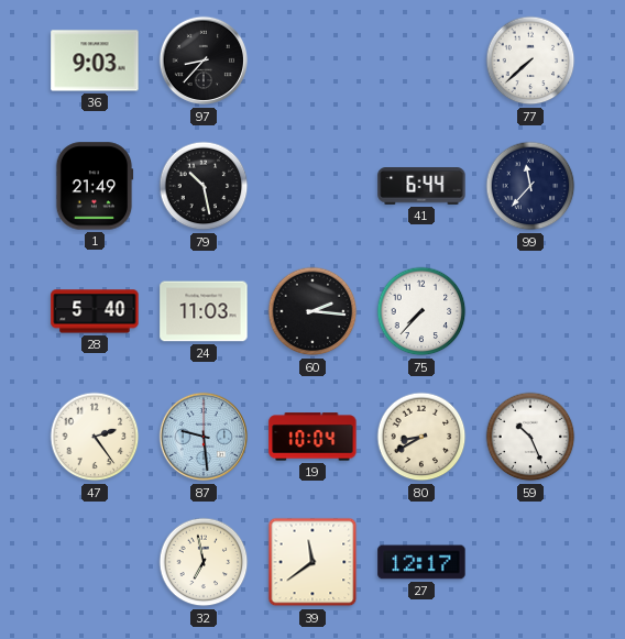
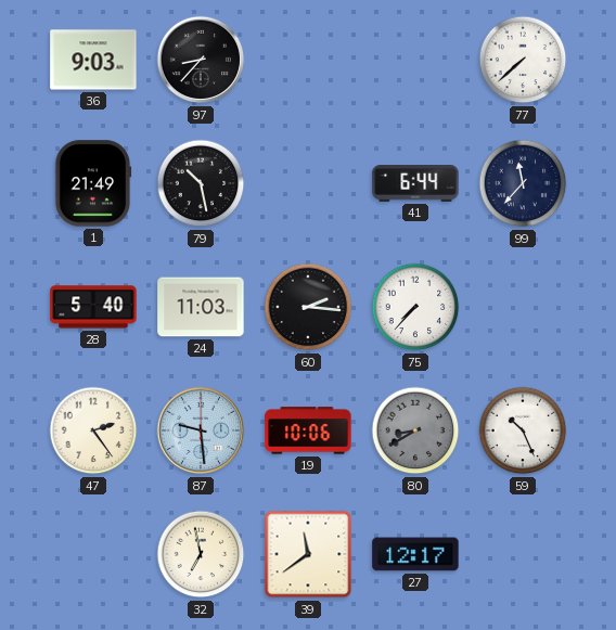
19: 10:04 -> 10:06
80 dial: cream -> grey
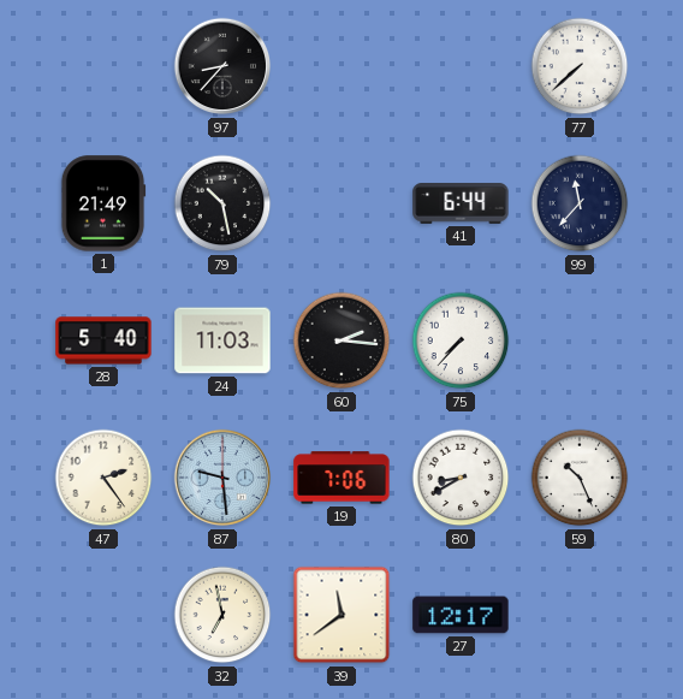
36: 9:03 -> none
19: 10:06 -> 7:06
80 dial: grey -> white
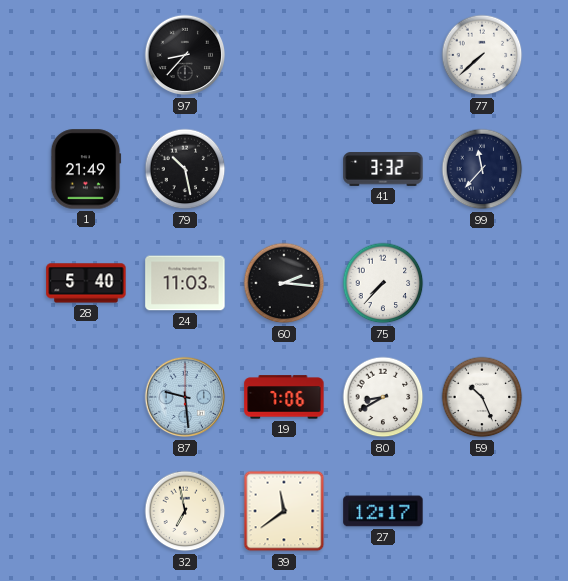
41: 6:44 -> 3:32
47: 2:24 -> none
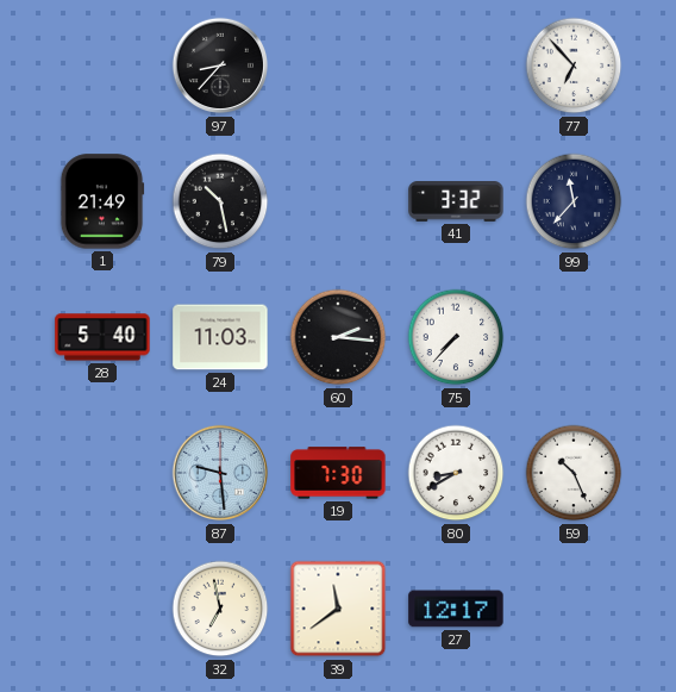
77: 7:38 -> 6:53
19: 7:06 -> 7:30
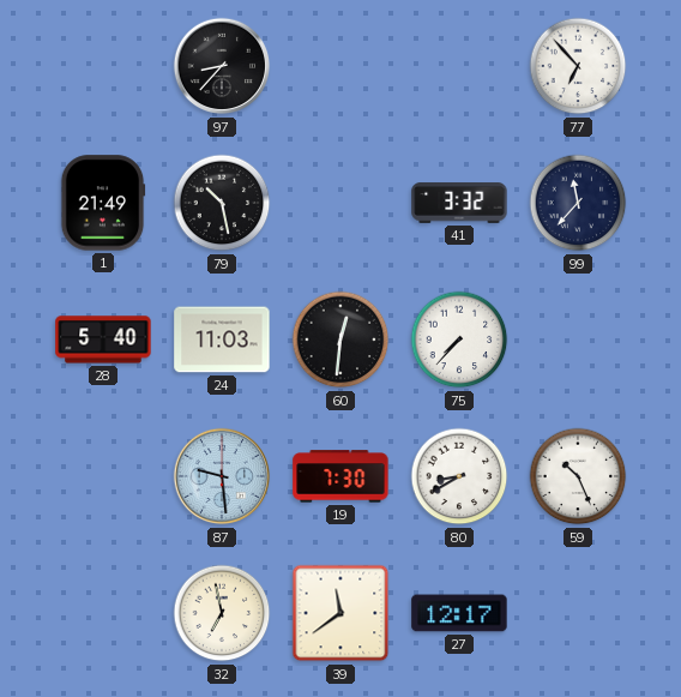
60: 2:16 -> 12:31
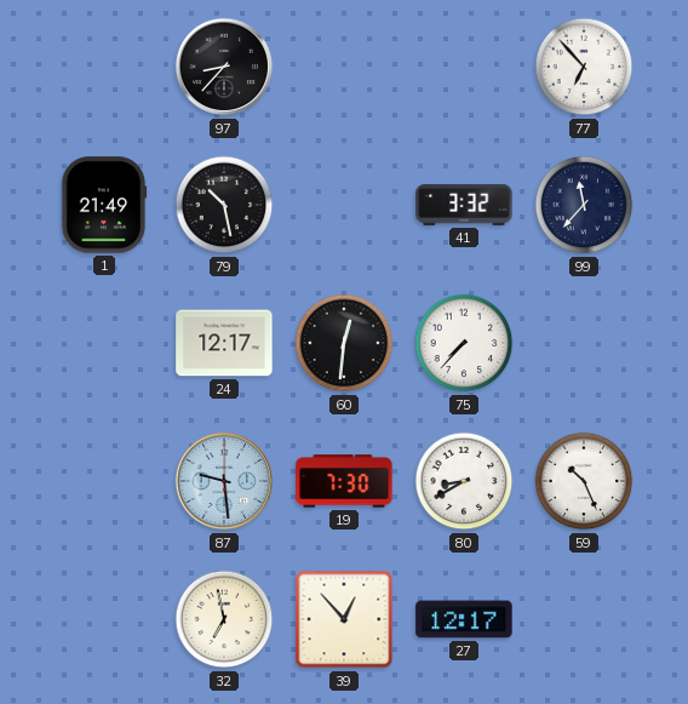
28: 5:40 -> none
24: 11:03 -> 12:17
39: 11:39 -> 12:53
